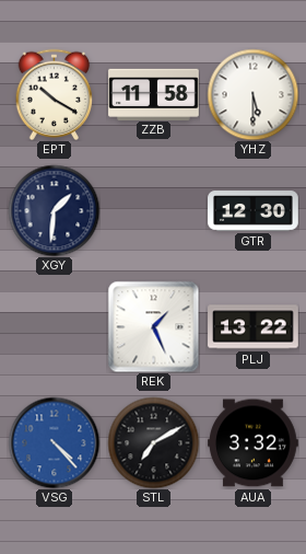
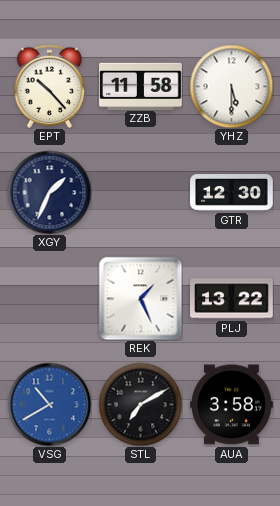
EPT: 10:20 -> 10:23
XGY: 1:31 -> 1:34
VSG: 4:23 -> 10:40
AUA: 3:32 -> 3:58
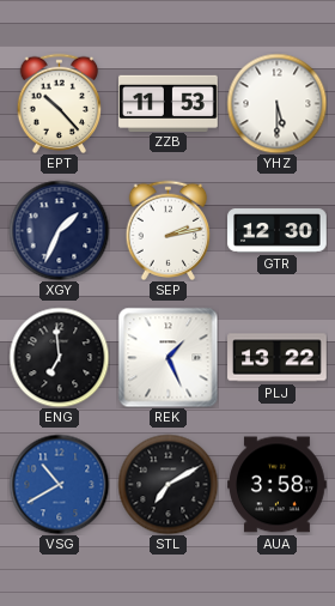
ZZB: 11:58 -> 11:53
SEP: none -> 2:13
ENG: none -> 6:59
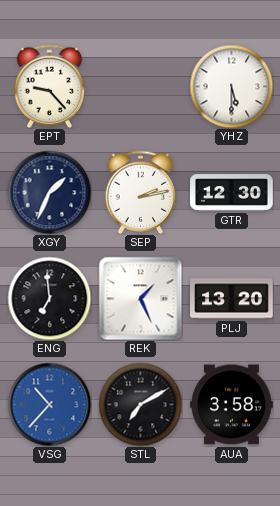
EPT: 10:23 -> 9:23
ZZB: 11:53 -> none
PLJ: 13:22 -> 13:20
VSG: 10:40 -> 10:37
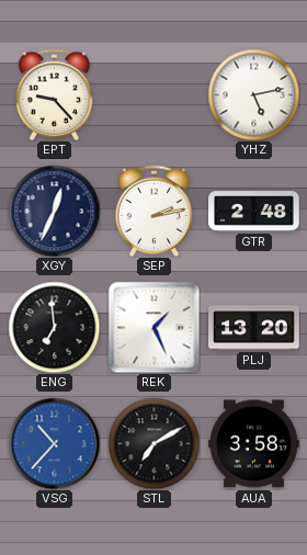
YHZ: 5:30 -> 5:13
XGY: 1:34 -> 12:34
GTR: 12:30 -> 2:48
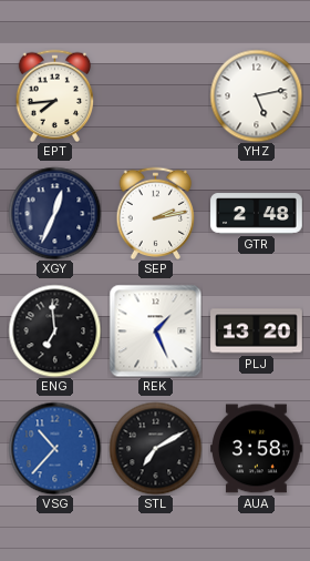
EPT: 9:23 -> 7:44
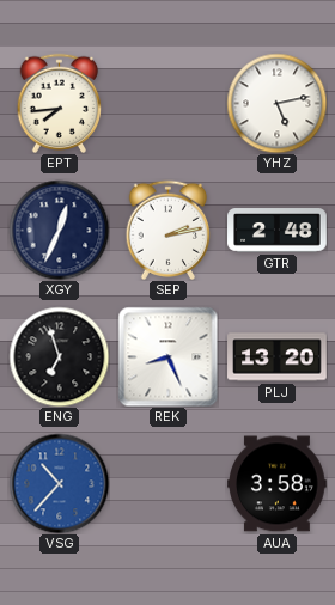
ENG: 6:59 -> 6:57
REK: 1:26 -> 8:26
STL: 7:10 -> none
